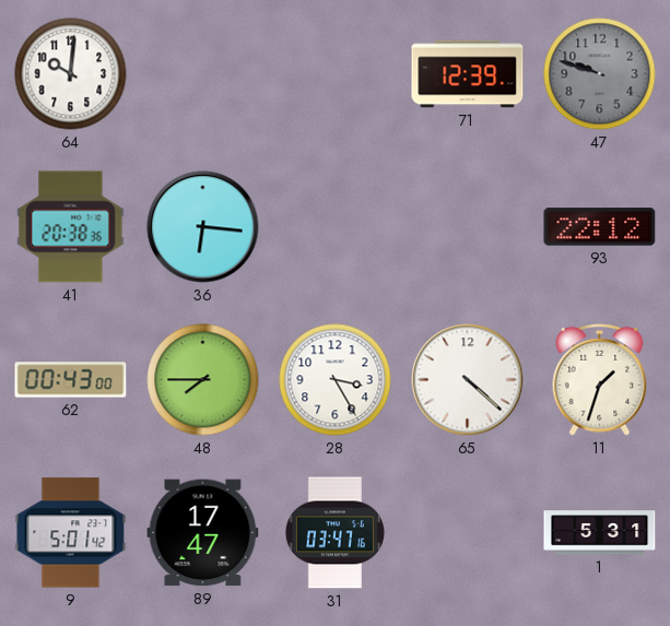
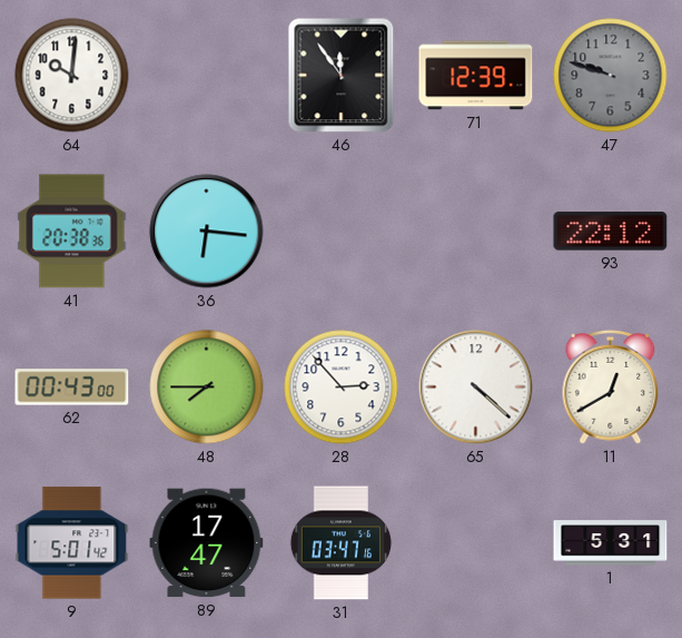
46: none -> 11:54
28: 3:25 -> 2:53
11: 1:33 -> 12:40
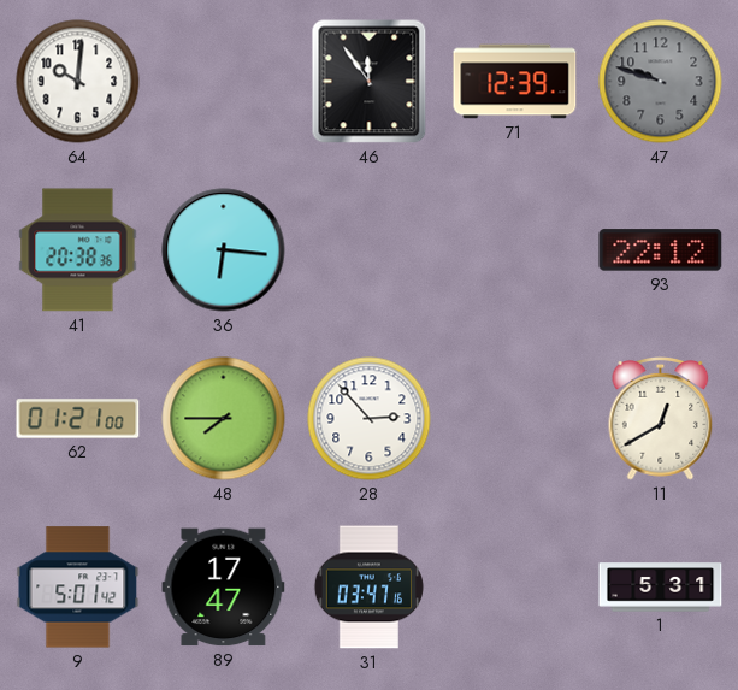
62: 00:43 -> 01:21
65: 4:22 -> none
